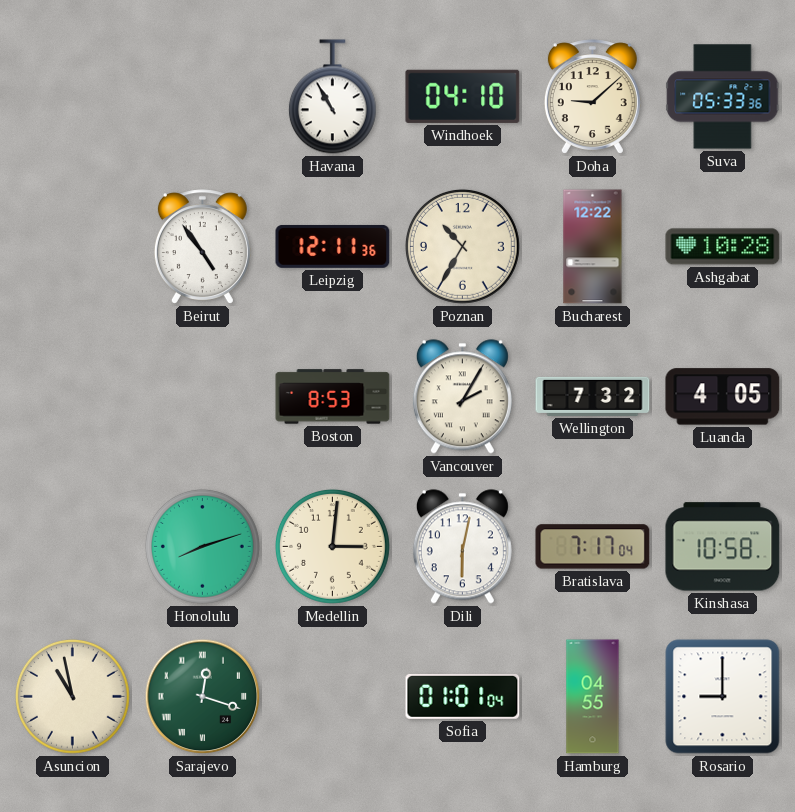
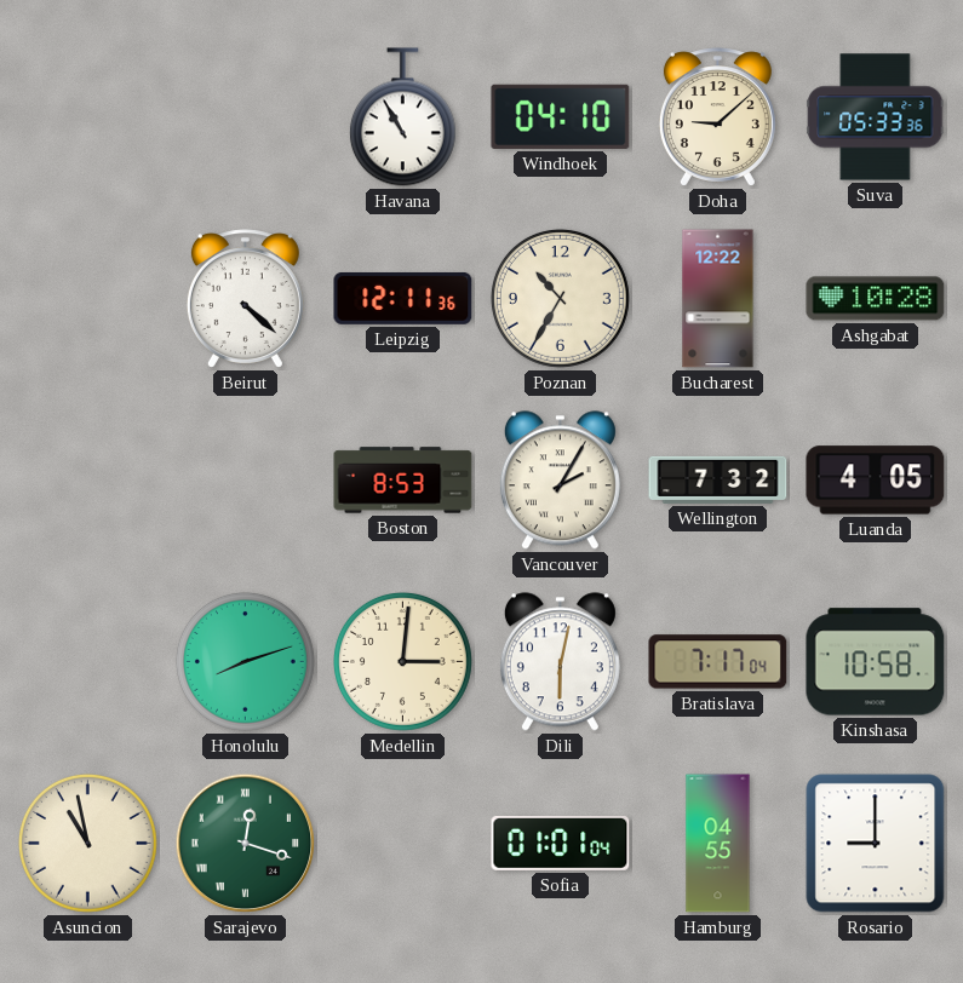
Beirut: 4:54 -> 4:22
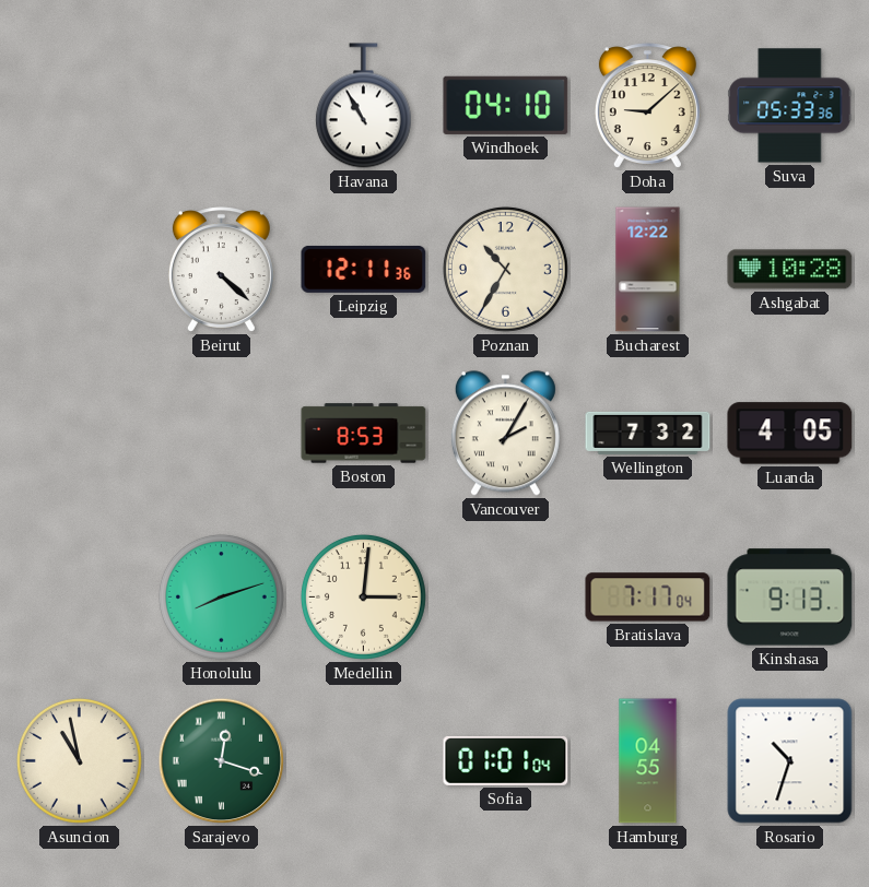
Dili: 6:02 -> none
Kinshasa: 10:58 -> 9:13
Rosario: 9:00 -> 10:33
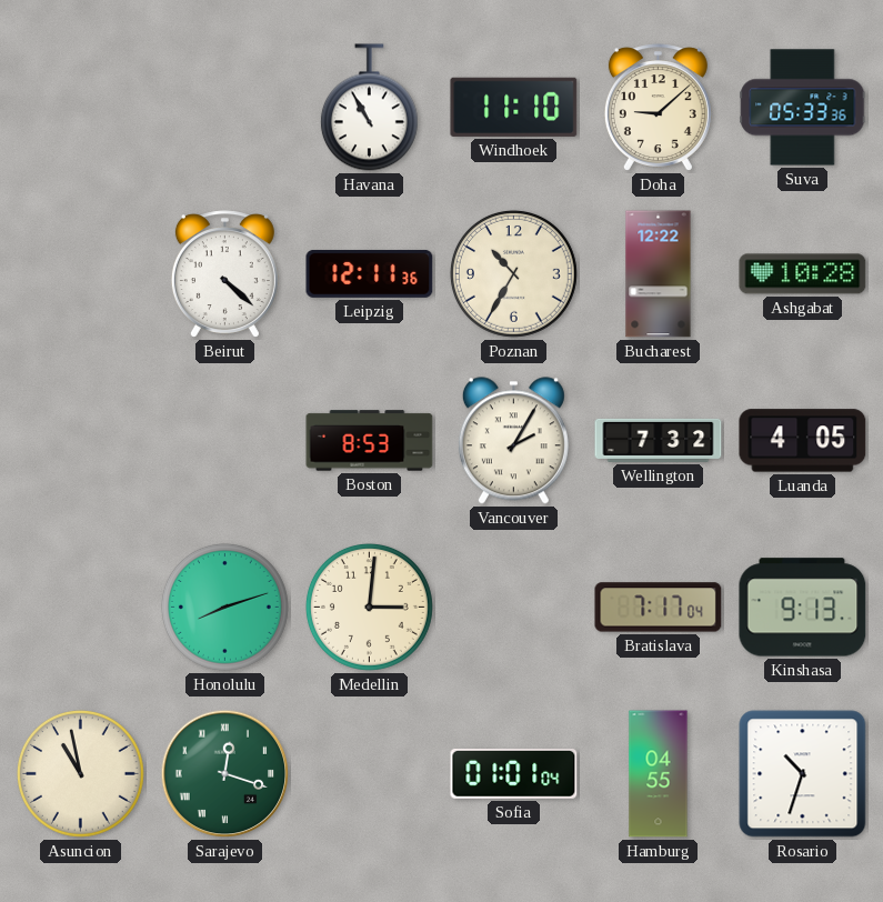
Windhoek: 04:10 -> 11:10
